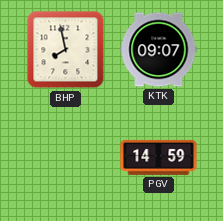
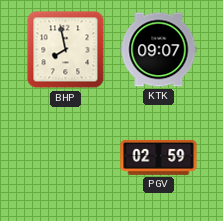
PGV: 14:59 -> 02:59
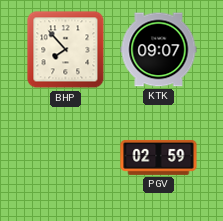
BHP: 7:58 -> 7:53
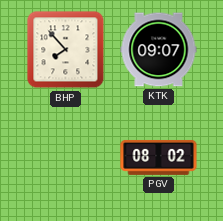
PGV: 02:59 -> 08:02
